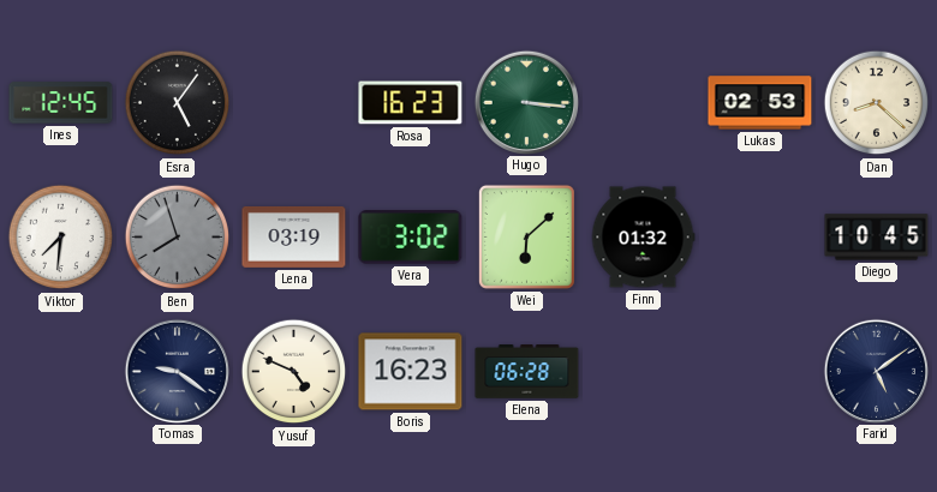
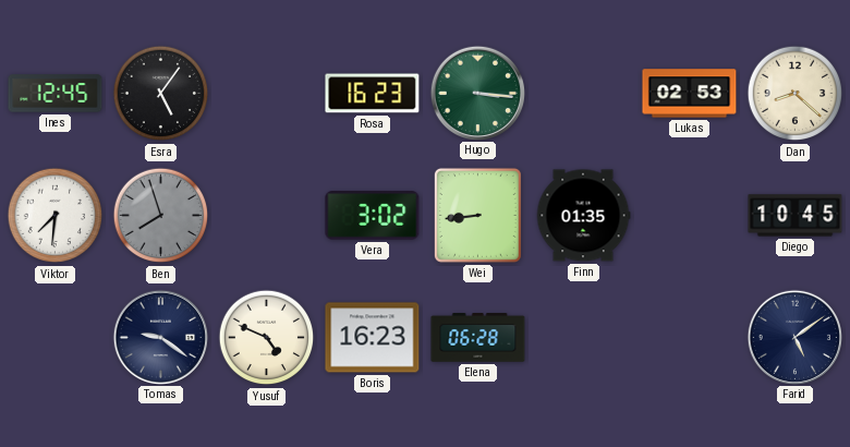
Lena: 03:19 -> none
Wei: 6:08 -> 8:44
Finn: 01:32 -> 01:35
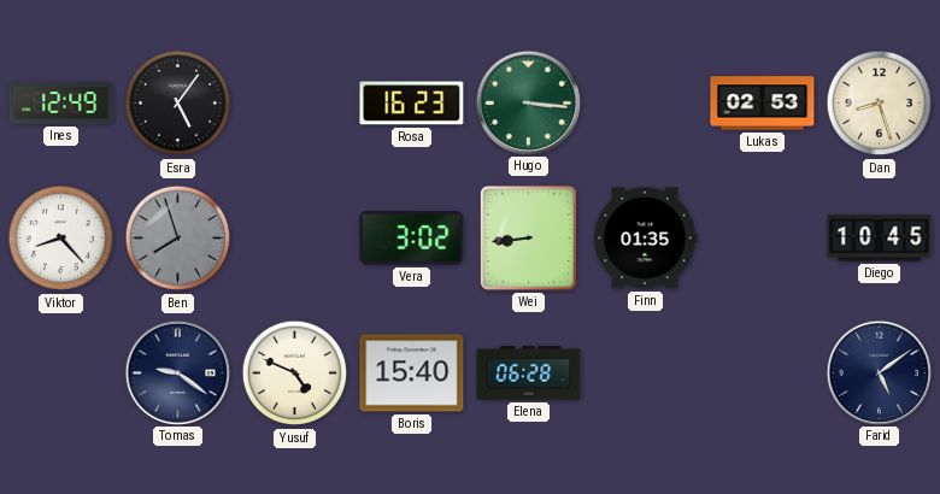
Ines: 12:45 -> 12:49
Dan: 8:22 -> 8:27
Viktor: 7:31 -> 8:23
Boris: 16:23 -> 15:40
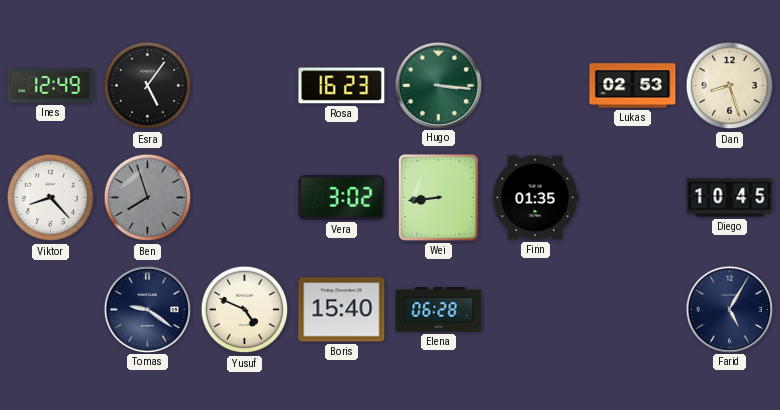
Farid: 5:09 -> 5:05
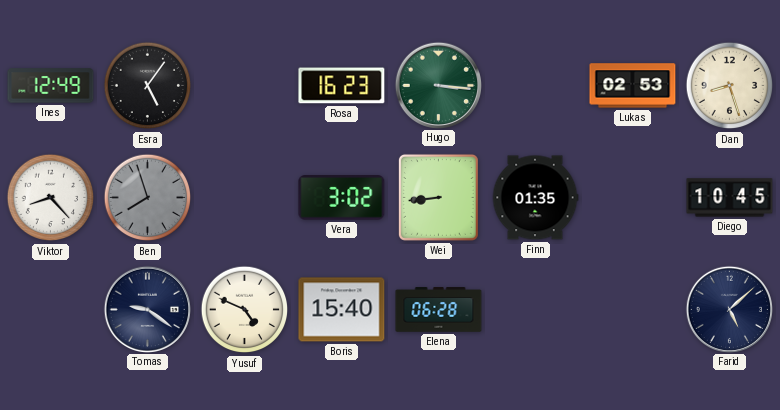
Farid: 5:05 -> 5:08
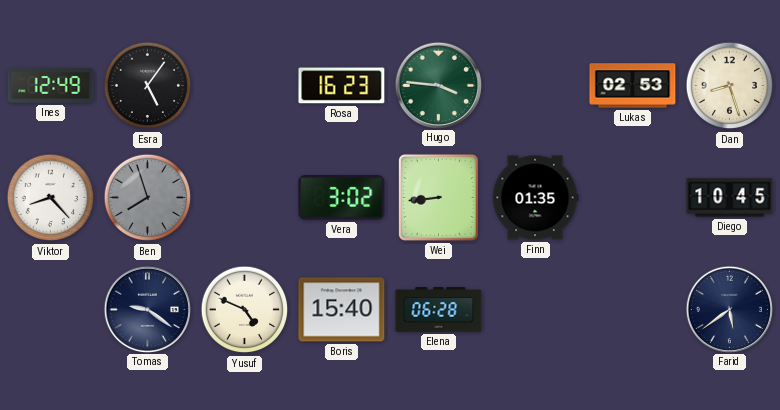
Hugo: 3:16 -> 3:46
Farid: 5:08 -> 5:39
